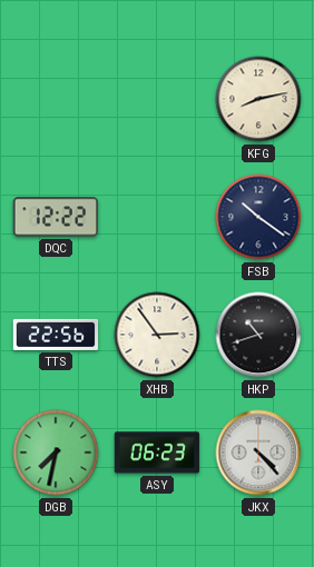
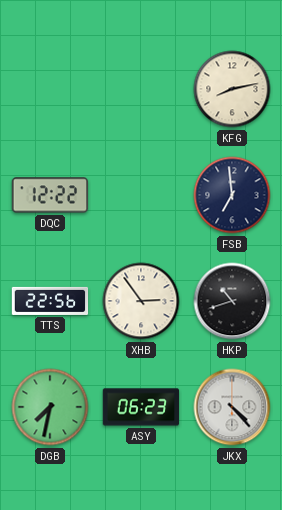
FSB: 10:21 -> 6:59
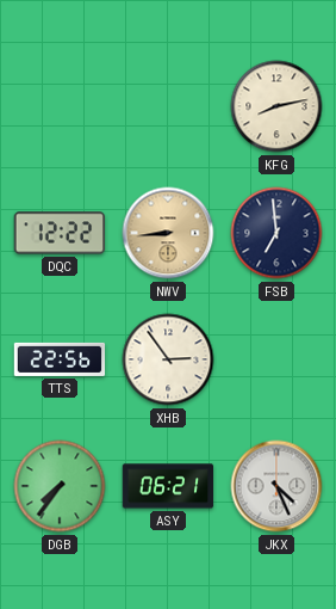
NWV: none -> 8:44
HKP: 10:42 -> none
DGB: 7:32 -> 7:36
ASY: 06:23 -> 06:21
JKX: 4:23 -> 4:26
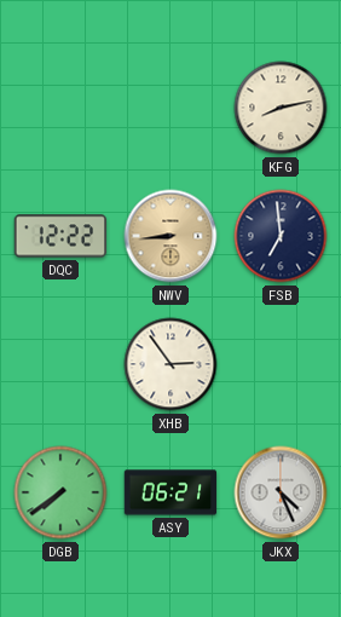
TTS: 22:56 -> none
DGB: 7:36 -> 7:39
